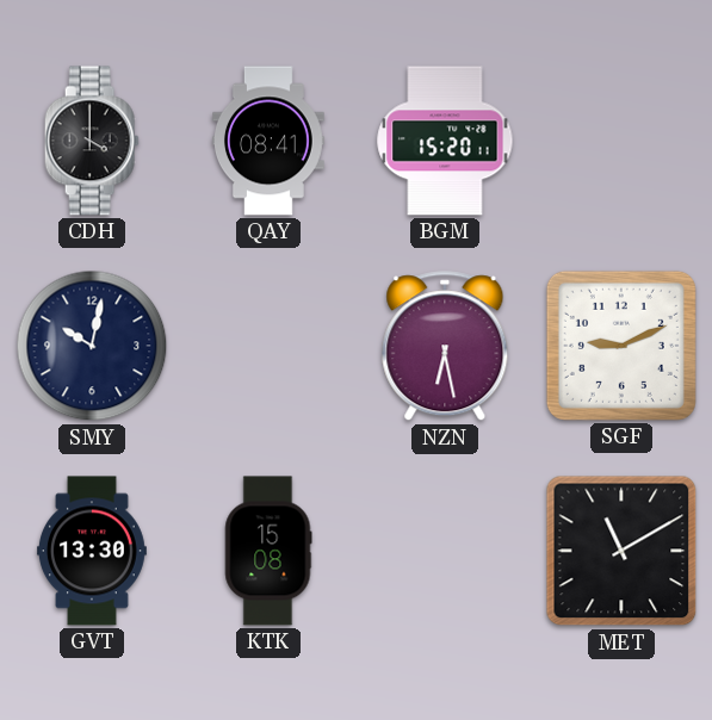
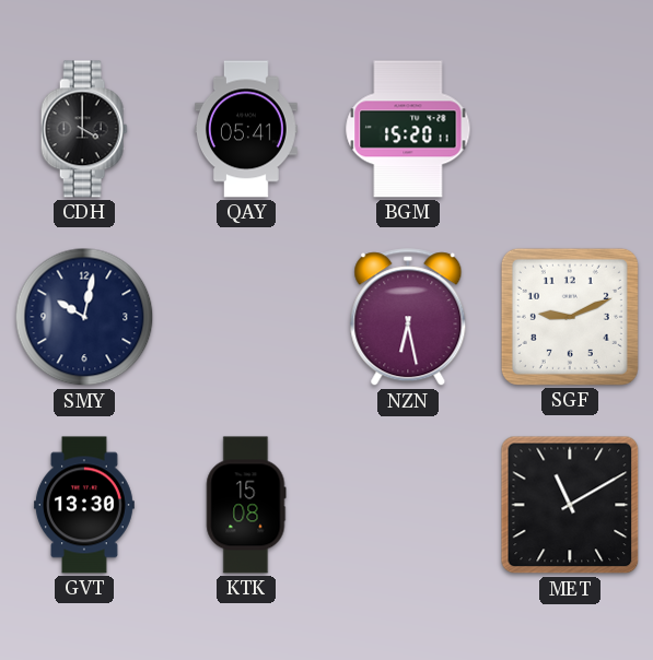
QAY: 08:41 -> 05:41
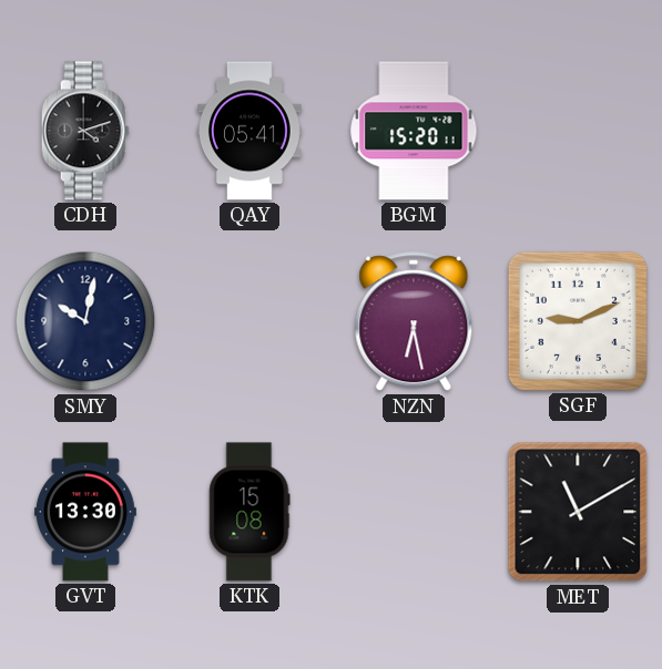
CDH: 4:00 -> 4:12
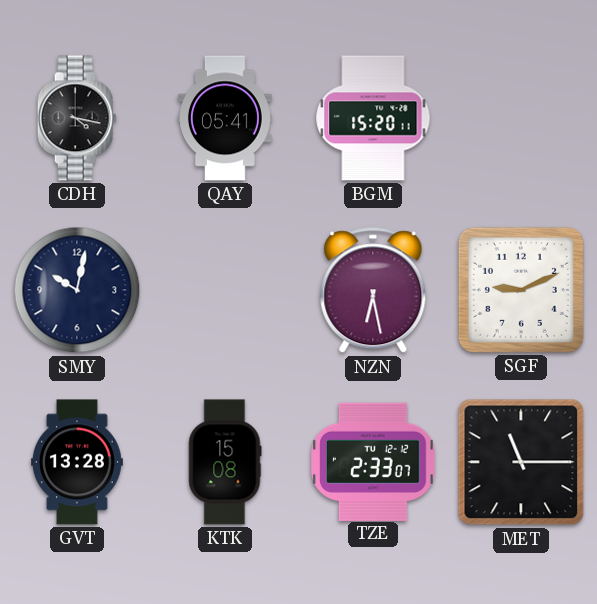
CDH: 4:12 -> 4:17
GVT: 13:30 -> 13:28
TZE: none -> 2:33
MET: 11:10 -> 11:15
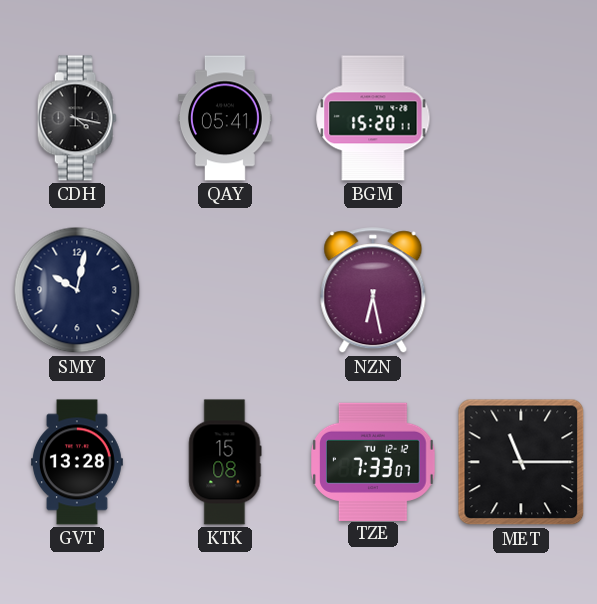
SGF: 9:11 -> none
TZE: 2:33 -> 7:33
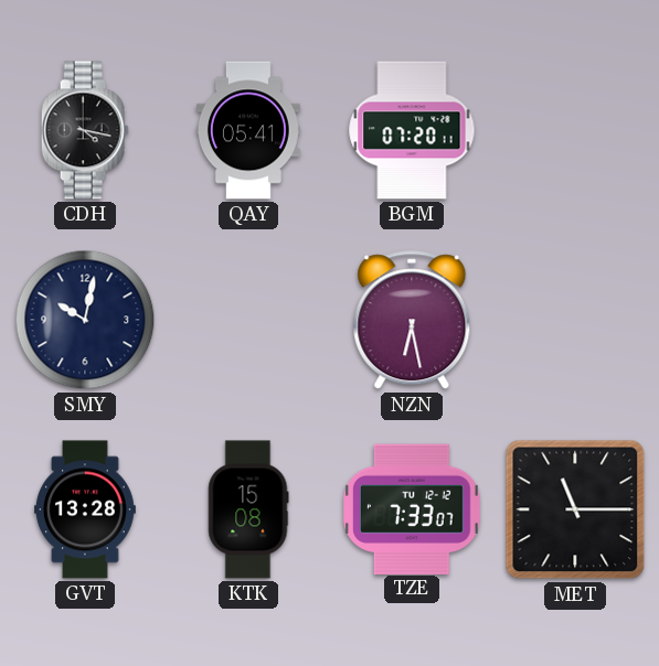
BGM: 15:20 -> 07:20
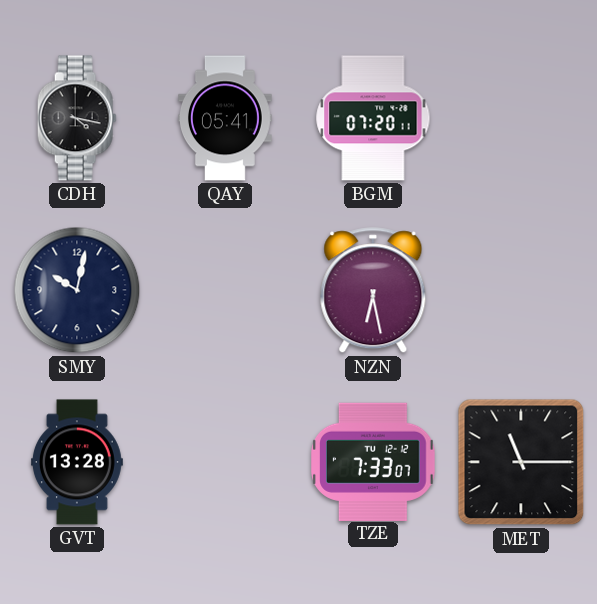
KTK: 15:08 -> none
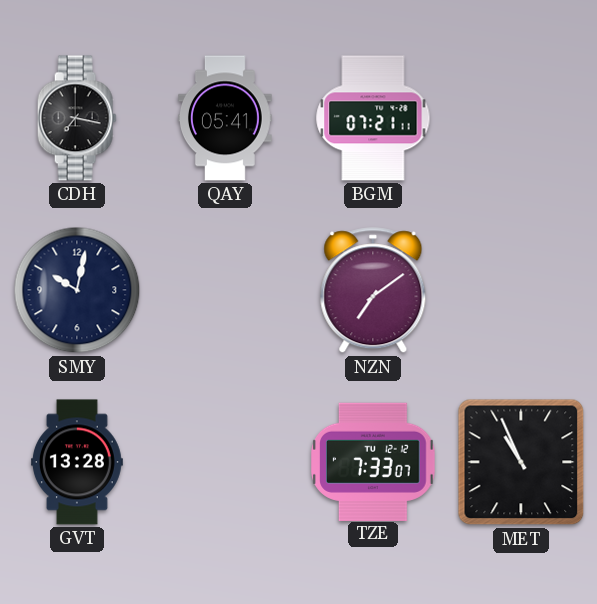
CDH: 4:17 -> 7:17
BGM: 07:20 -> 07:21
NZN: 6:28 -> 7:09
MET: 11:15 -> 10:56
